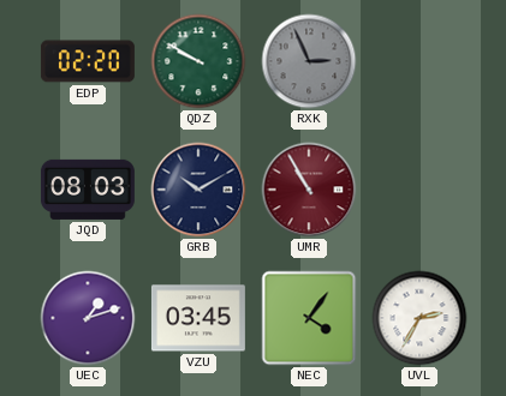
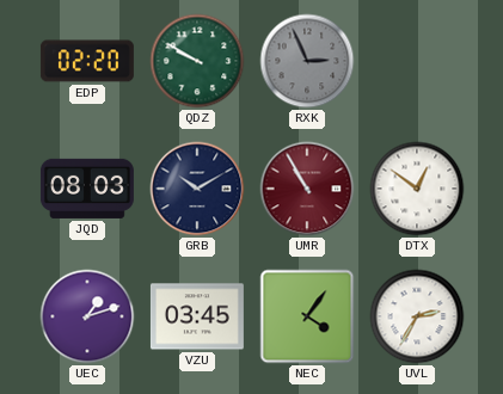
DTX: none -> 12:51
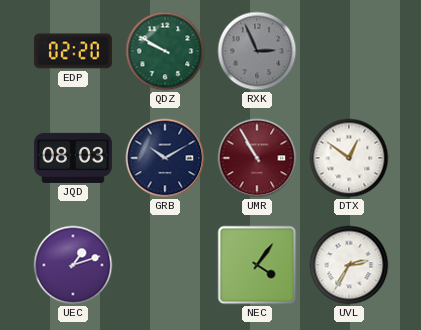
VZU: 03:45 -> none
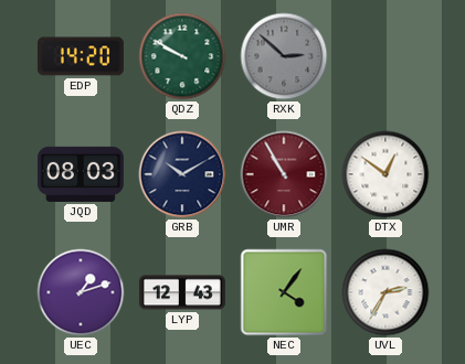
EDP: 02:20 -> 14:20
RXK: 2:56 -> 2:52
LYP: none -> 12:43
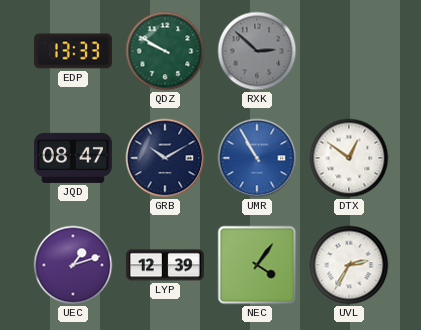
EDP: 14:20 -> 13:33
JQD: 08:03 -> 08:47
UMR dial: burgundy -> blue
LYP: 12:43 -> 12:39
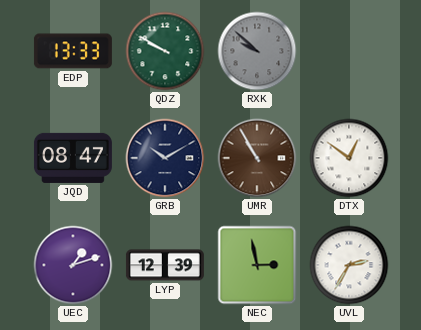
RXK: 2:52 -> 9:52
UMR dial: blue -> brown
NEC: 4:06 -> 2:58
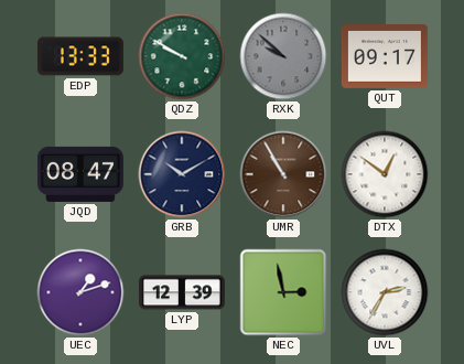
QUT: none -> 09:17
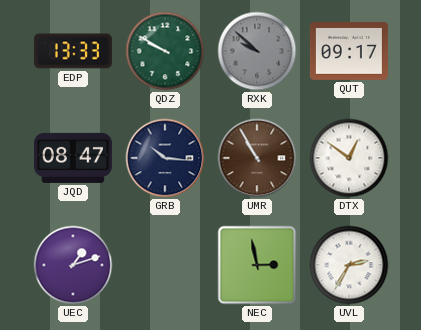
GRB: 10:10 -> 10:16
LYP: 12:39 -> none
